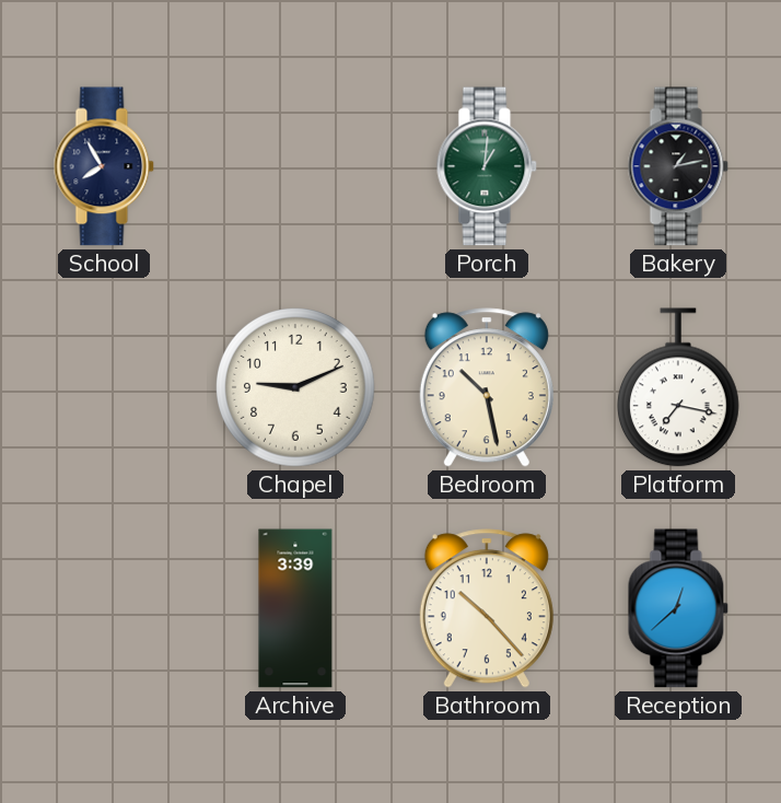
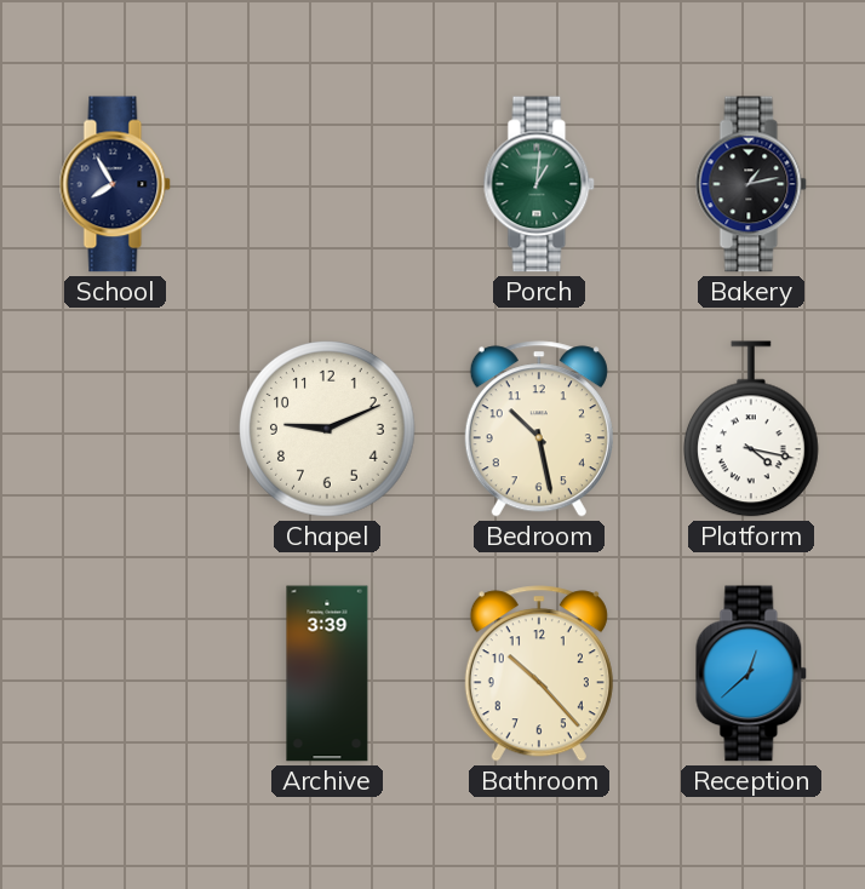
Platform: 7:17 -> 4:17
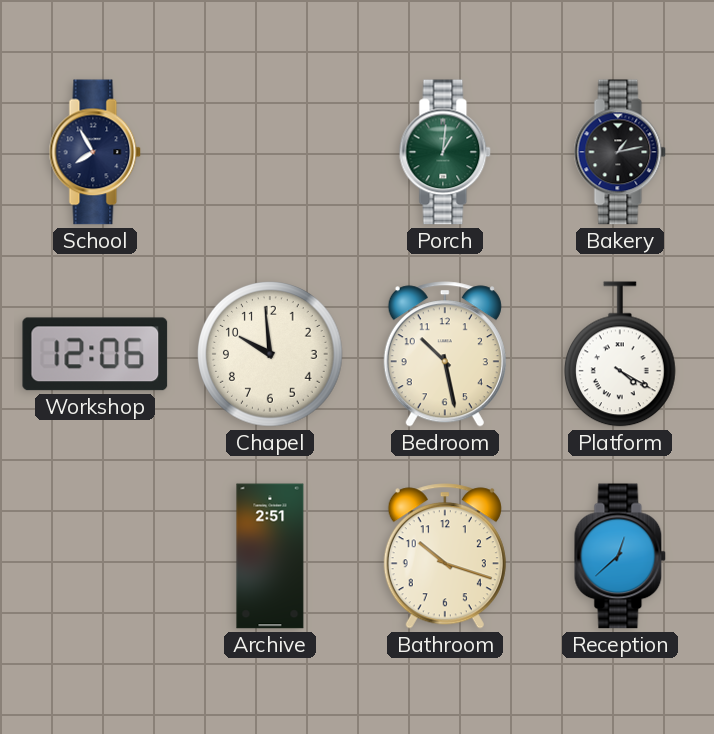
Workshop: none -> 12:06
Chapel: 9:11 -> 9:59
Platform: 4:17 -> 4:20
Archive: 3:39 -> 2:51
Bathroom: 10:23 -> 10:18
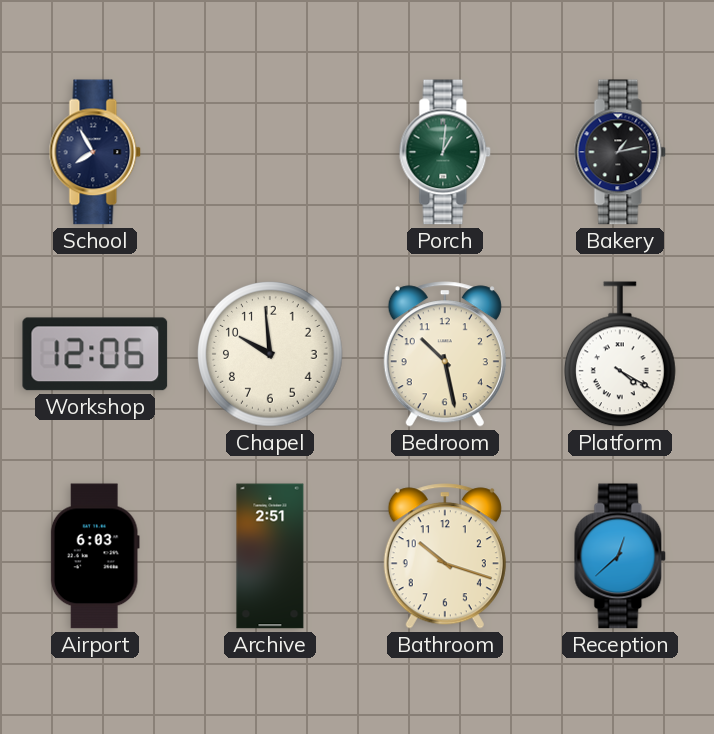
Airport: none -> 6:03
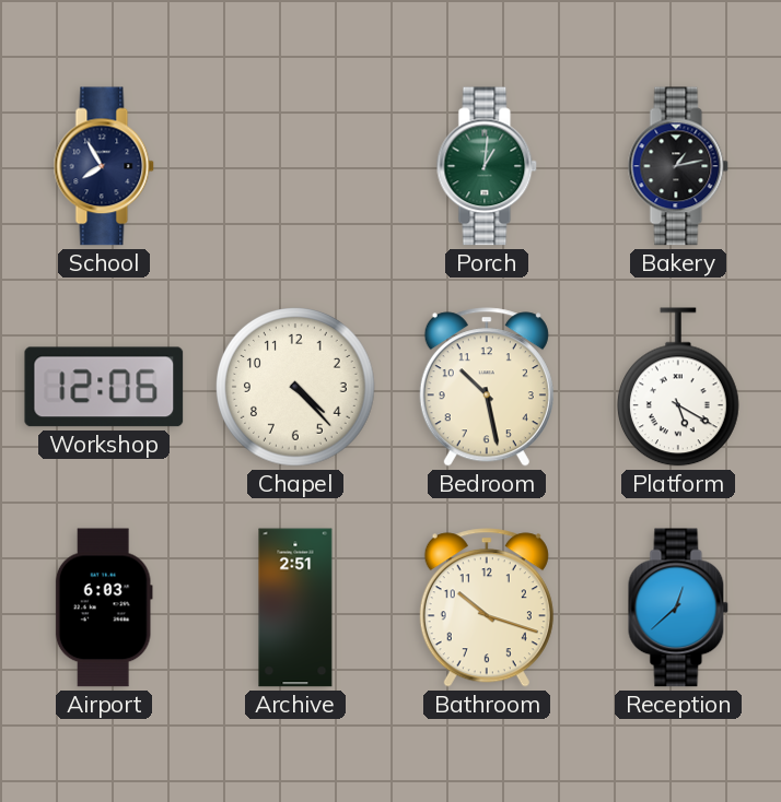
Chapel: 9:59 -> 4:23
Platform: 4:20 -> 5:20
